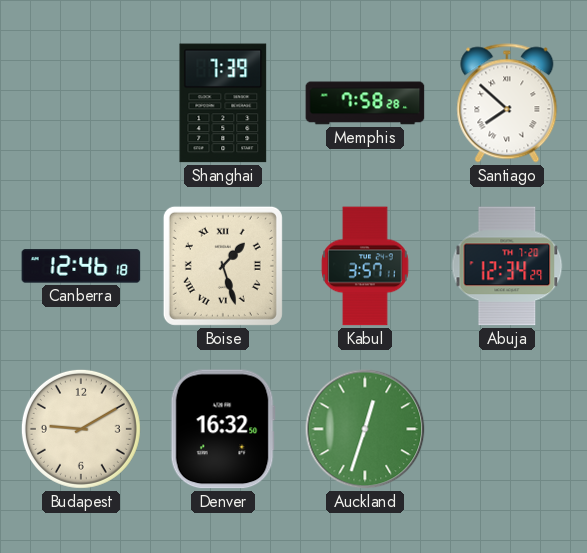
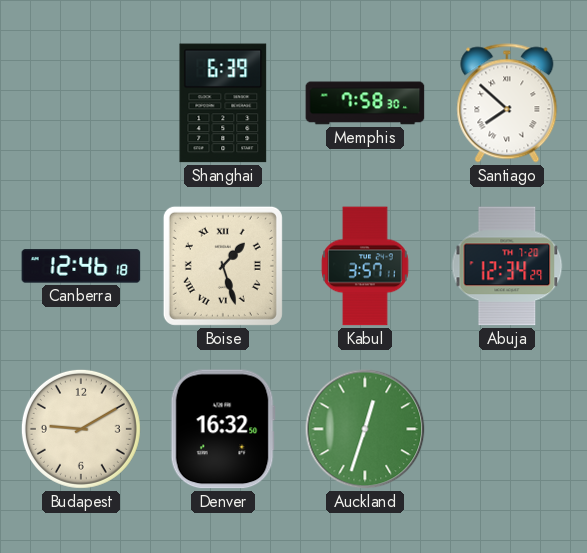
Shanghai: 7:39 -> 6:39
Memphis: 7:58:28 -> 7:58:30
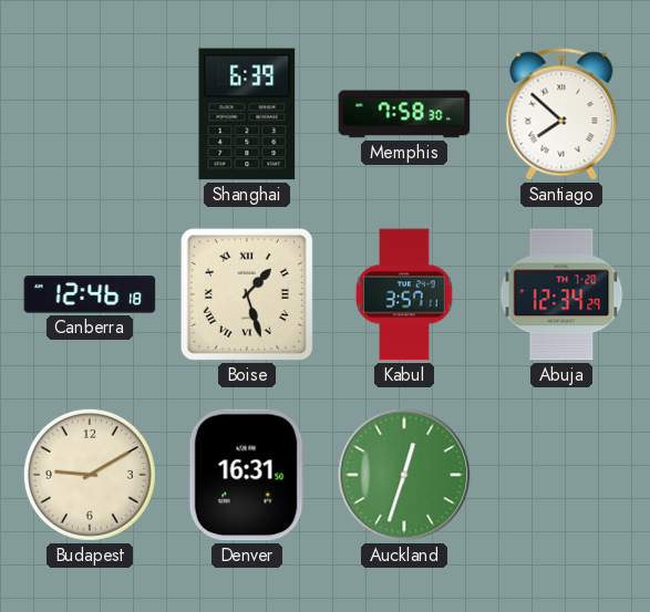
Denver: 16:32 -> 16:31
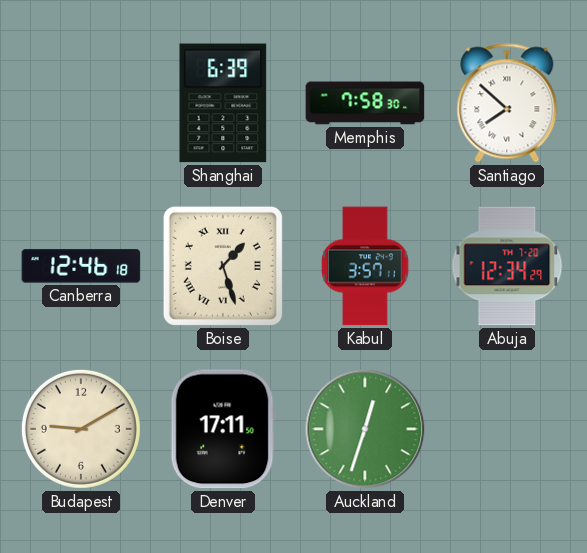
Denver: 16:31 -> 17:11
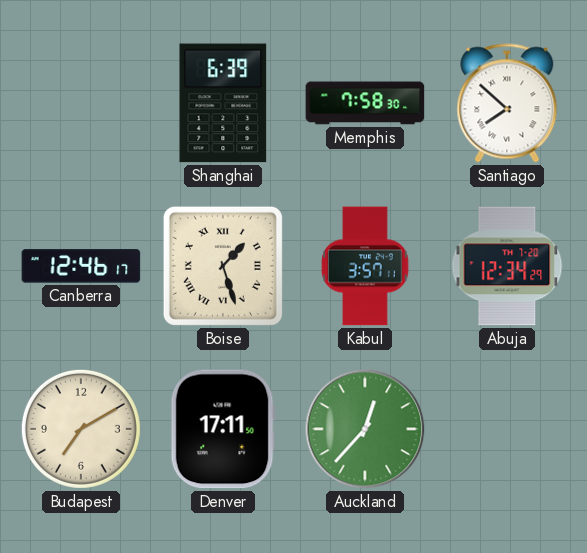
Canberra: 12:46:18 -> 12:46:17
Budapest: 9:10 -> 7:10
Auckland: 12:33 -> 12:37
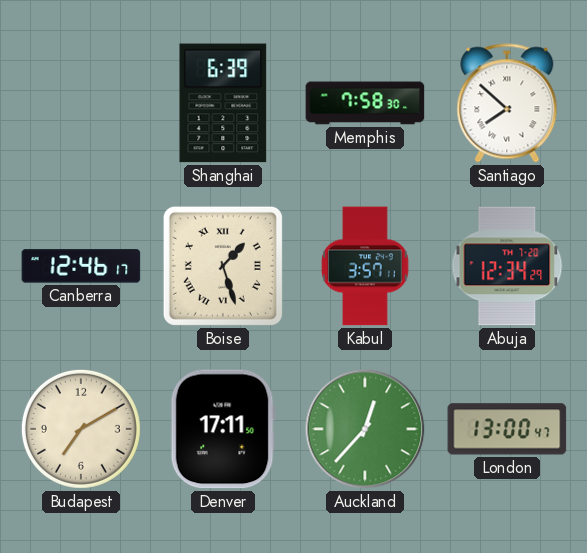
London: none -> 13:00
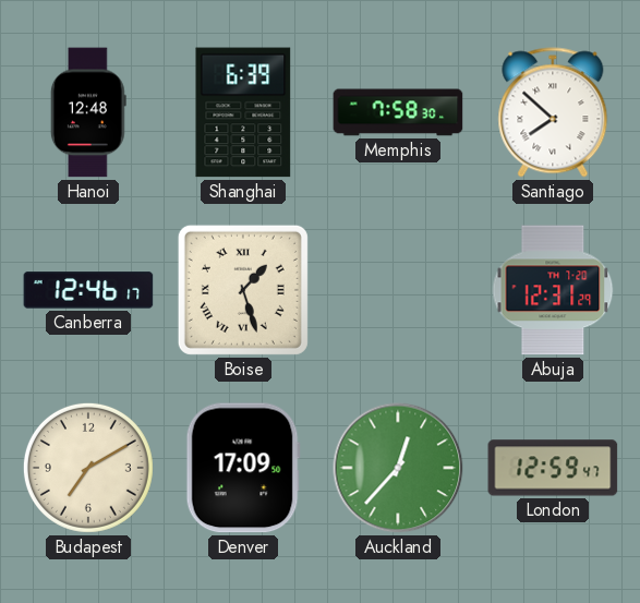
Hanoi: none -> 12:48
Kabul: 3:57 -> none
Abuja: 12:34 -> 12:31
Denver: 17:11 -> 17:09
London: 13:00 -> 12:59
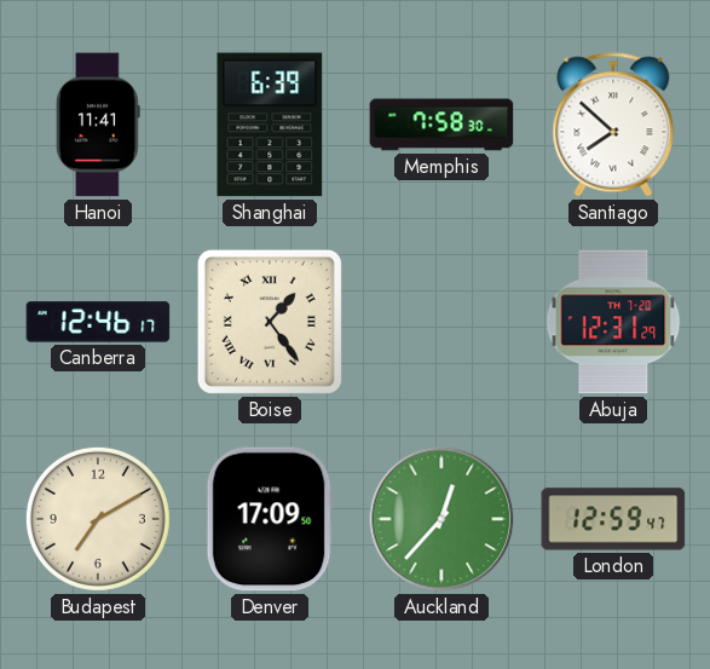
Hanoi: 12:48 -> 11:41
Boise: 1:27 -> 1:24
